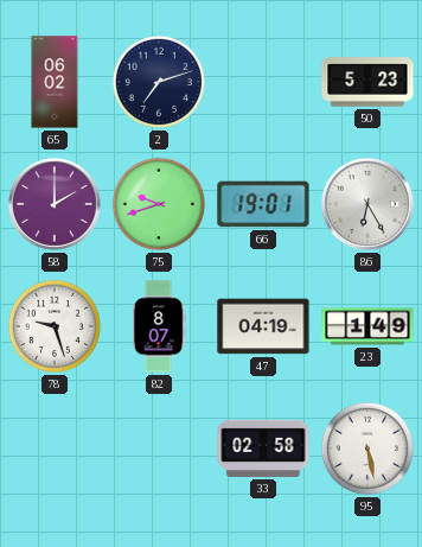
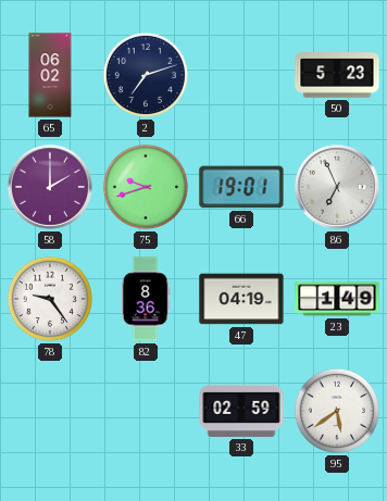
86: 6:25 -> 6:56
78: 9:27 -> 9:24
82: 8:07 -> 8:36
33: 02:58 -> 02:59
95: 5:28 -> 5:39
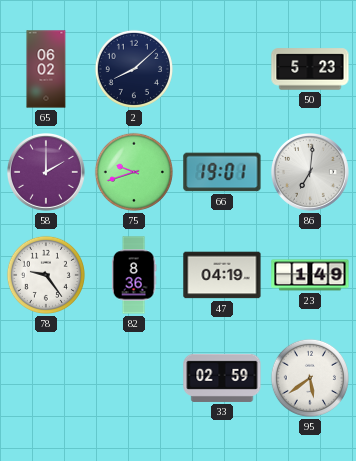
2: 7:12 -> 8:08
86: 6:56 -> 7:01
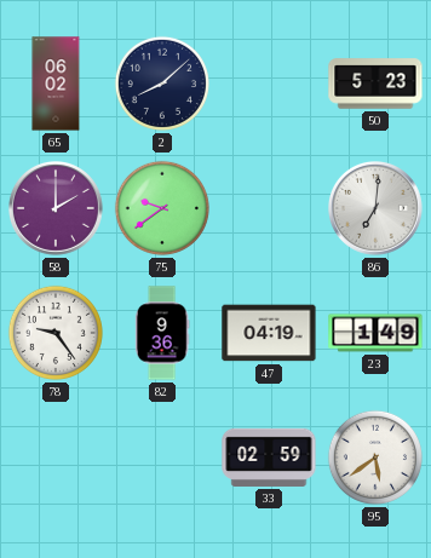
75: 9:42 -> 9:39
66: 19:01 -> none
82: 8:36 -> 9:36
